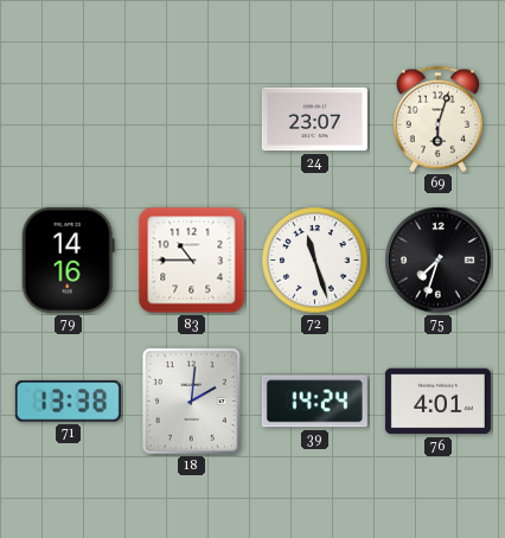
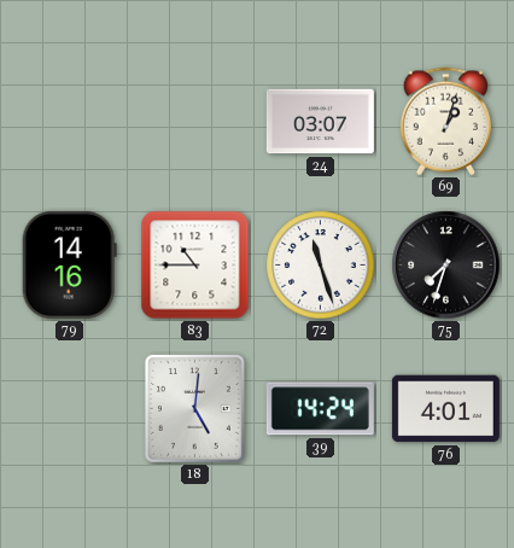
24: 23:07 -> 03:07
69: 6:03 -> 1:03
71: 13:38 -> none
18: 2:01 -> 5:01
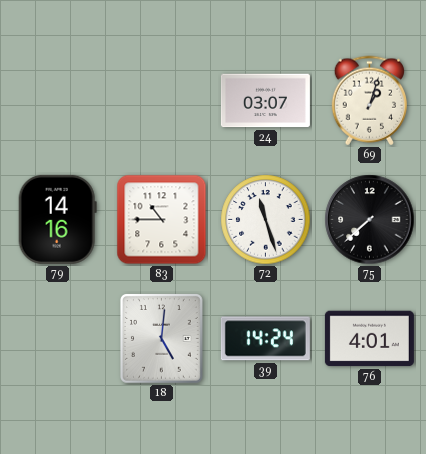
75: 7:33 -> 7:38
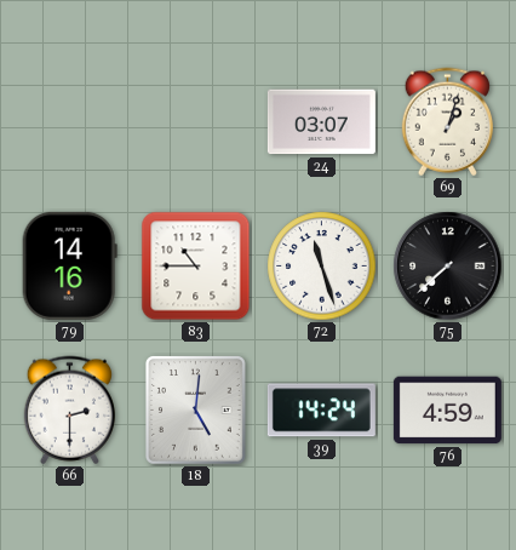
66: none -> 2:30
76: 4:01 -> 4:59
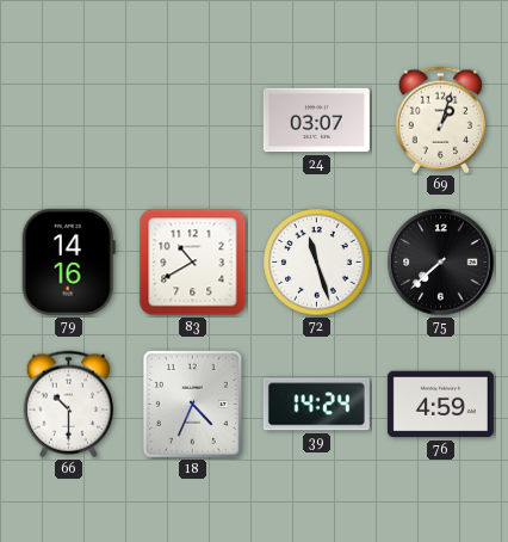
83: 10:45 -> 10:40
66: 2:30 -> 10:30
18: 5:01 -> 4:34
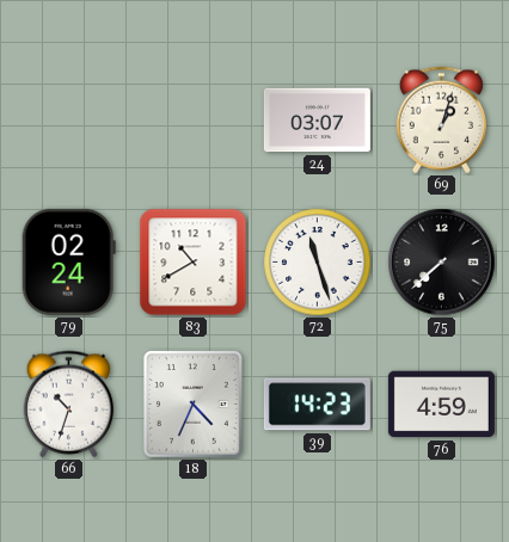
79: 14:16 -> 02:24
66: 10:30 -> 10:33
39: 14:24 -> 14:23
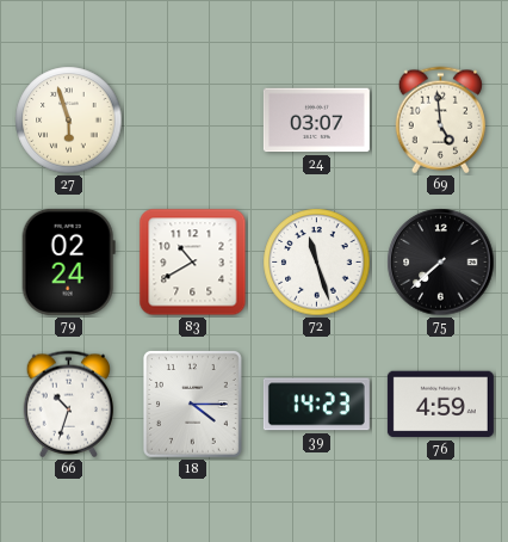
27: none -> 5:57
69: 1:03 -> 4:59
18: 4:34 -> 4:15
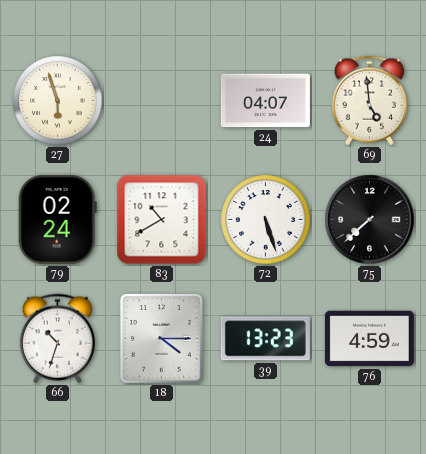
24: 03:07 -> 04:07
72: 11:27 -> 5:27
39: 14:23 -> 13:23
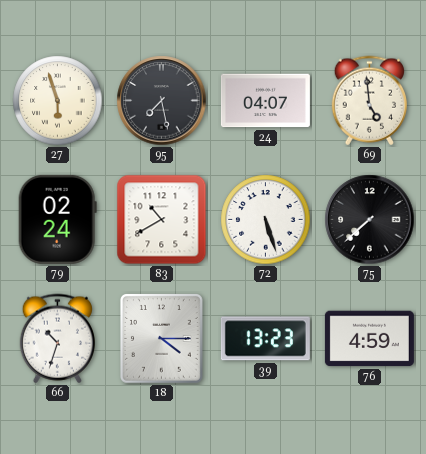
95: none -> 7:28
